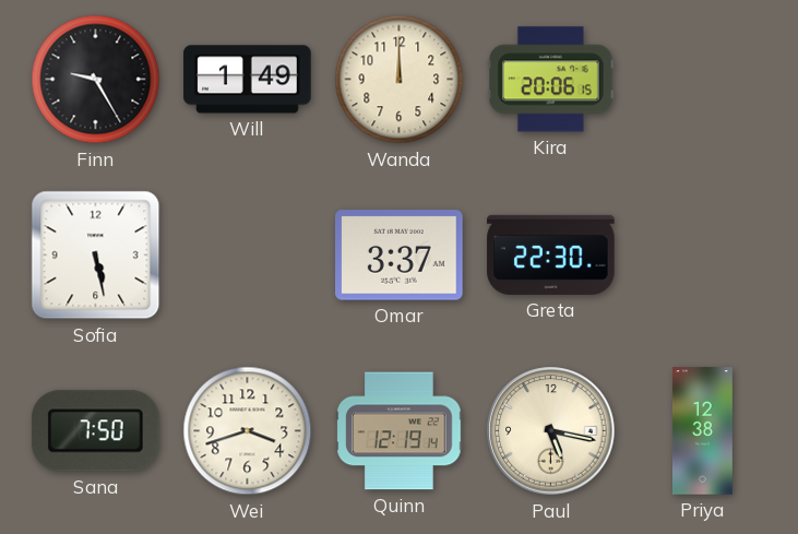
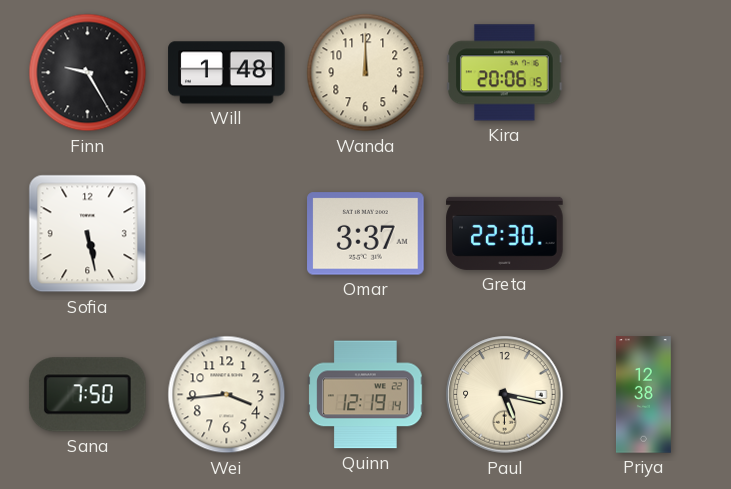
Will: 1:49 -> 1:48
Wei: 3:42 -> 3:44
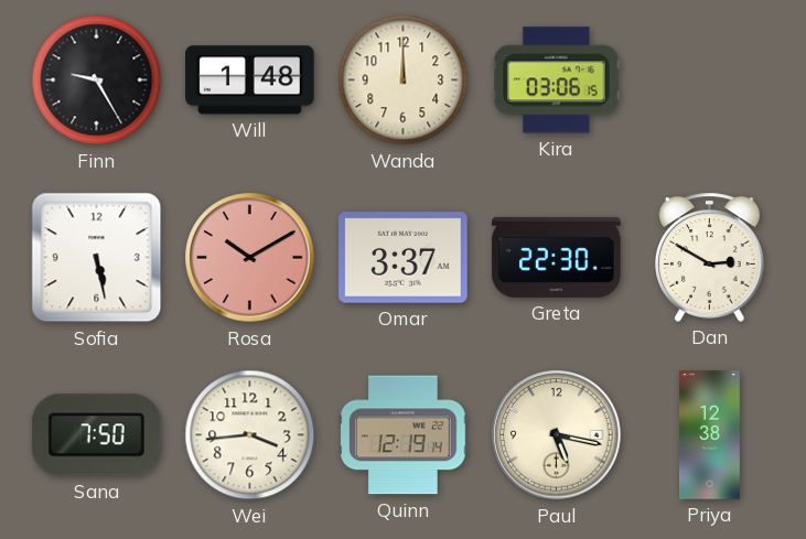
Kira: 20:06 -> 03:06
Rosa: none -> 10:10
Dan: none -> 2:50
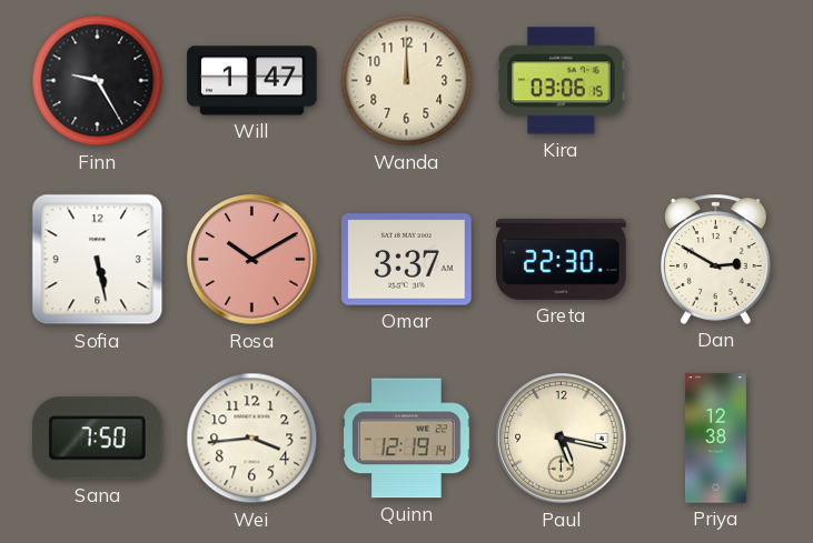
Will: 1:48 -> 1:47
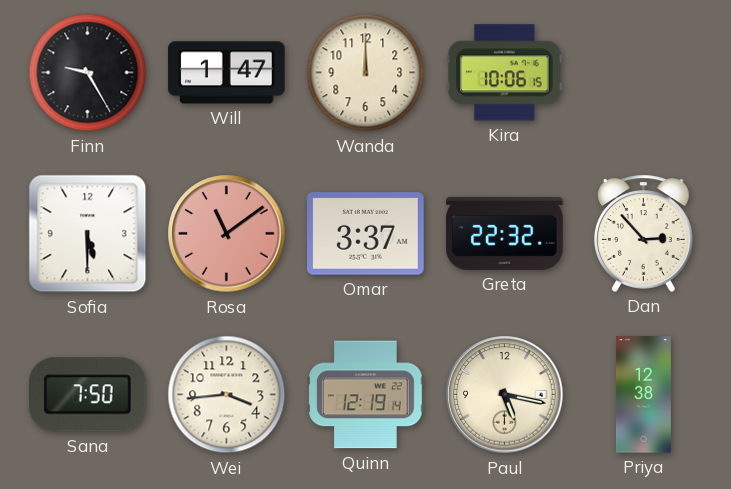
Kira: 03:06 -> 10:06
Sofia: 5:28 -> 5:30
Rosa: 10:10 -> 11:09
Greta: 22:30 -> 22:32
Dan: 2:50 -> 2:53
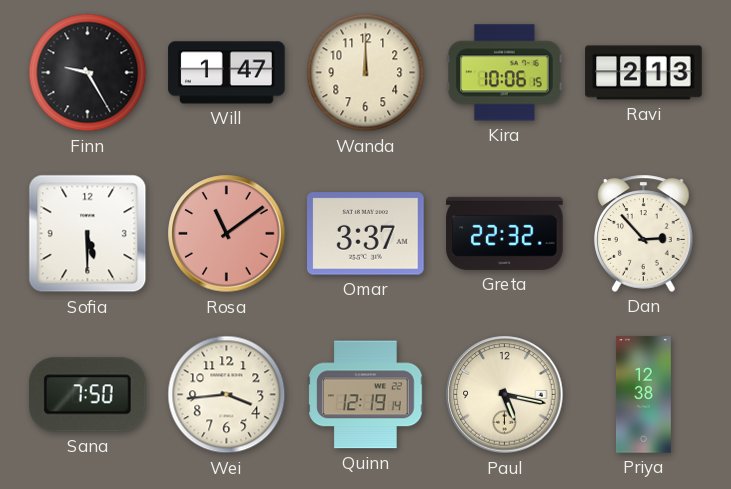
Ravi: none -> 2:13
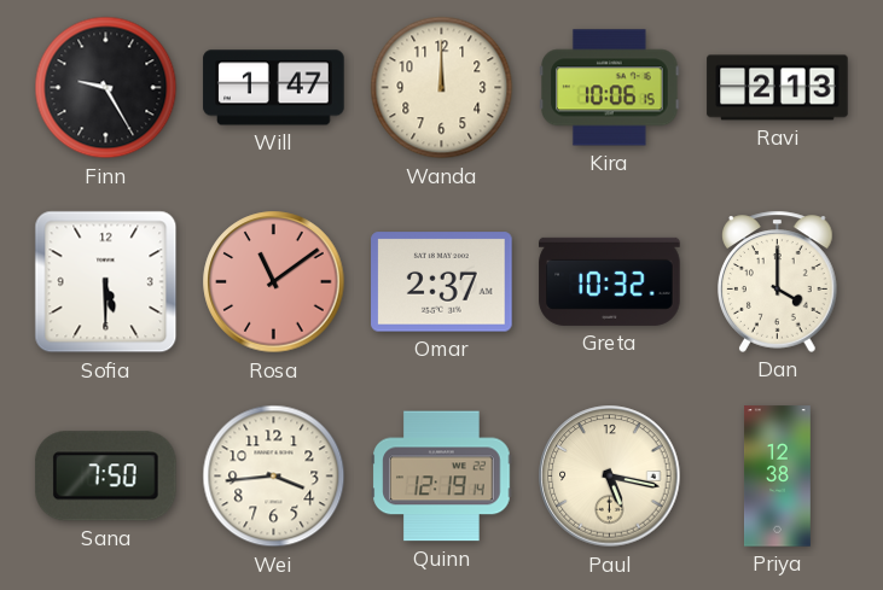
Omar: 3:37 -> 2:37
Greta: 22:32 -> 10:32
Dan: 2:53 -> 4:00
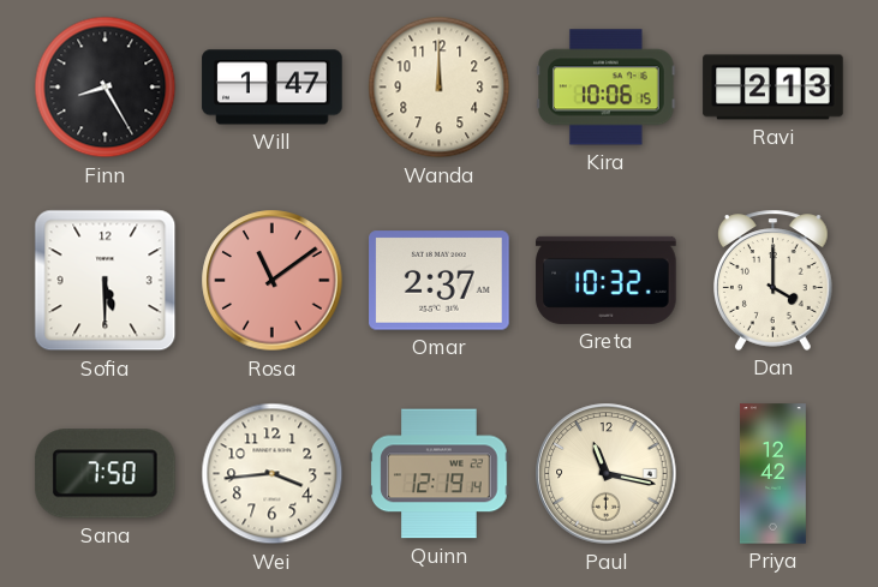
Finn: 9:25 -> 8:25
Paul: 5:17 -> 11:17
Priya: 12:38 -> 12:42
